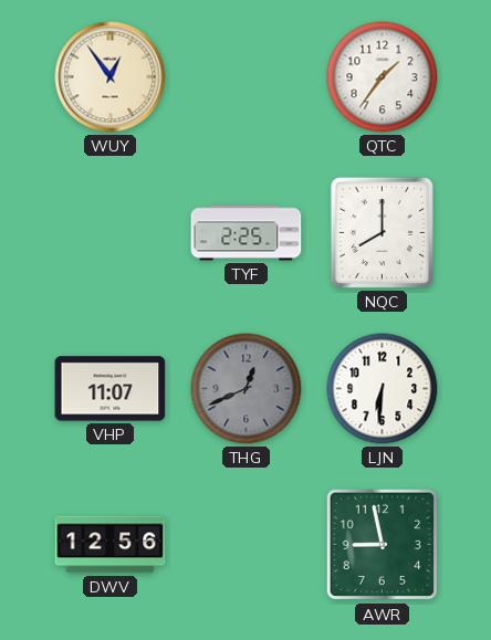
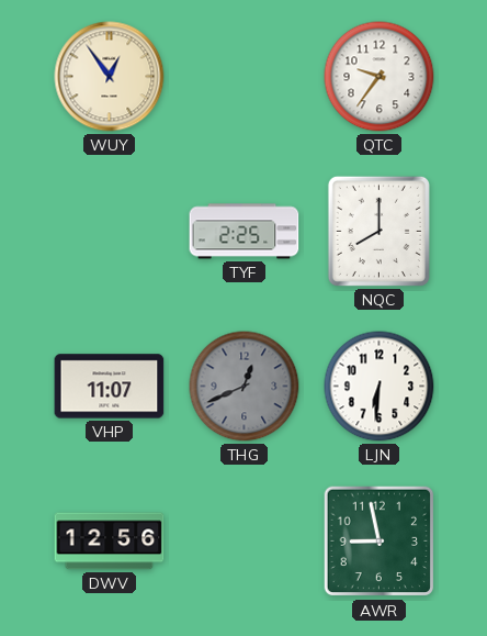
QTC: 1:36 -> 9:36
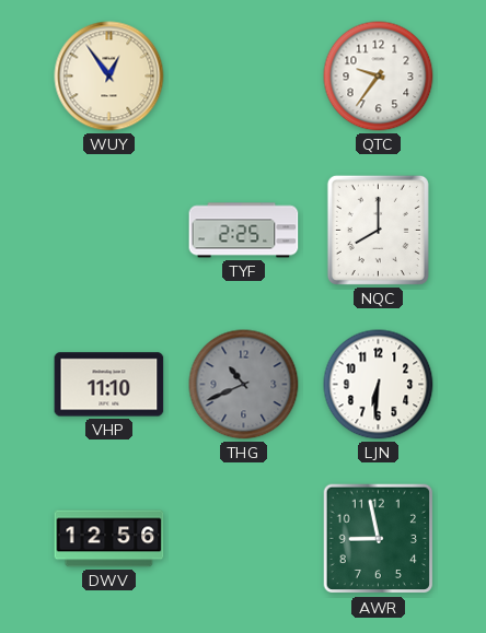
VHP: 11:07 -> 11:10
THG: 12:41 -> 10:41
